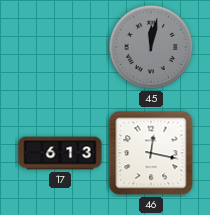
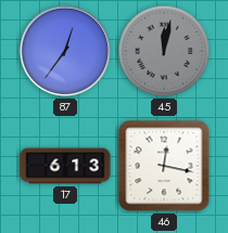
87: none -> 12:36
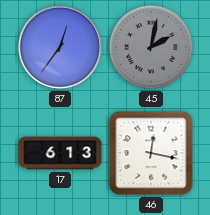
45: 12:02 -> 2:02
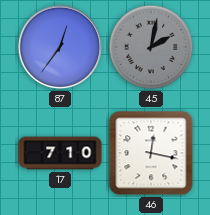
17: 6:13 -> 7:10
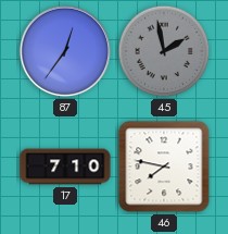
45: 2:02 -> 1:58
46: 12:17 -> 7:47
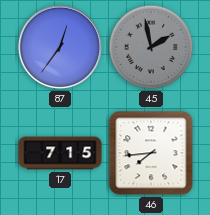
17: 7:10 -> 7:15
46: 7:47 -> 7:44
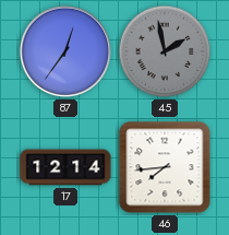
17: 7:15 -> 12:14
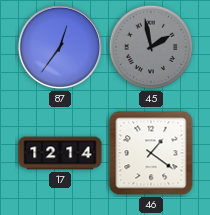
46: 7:44 -> 1:21
